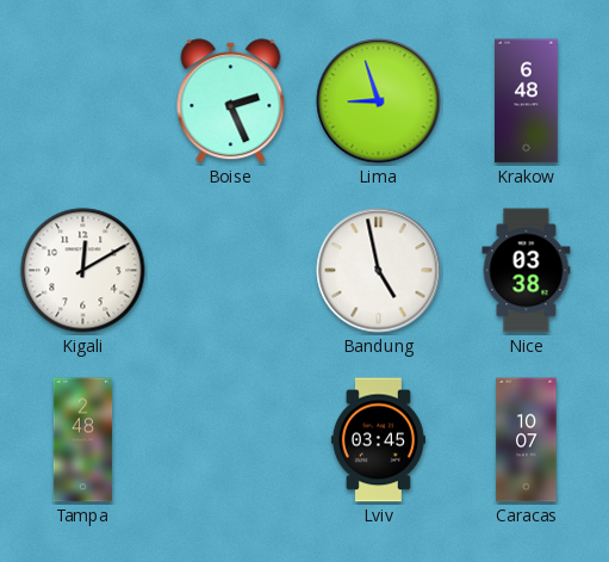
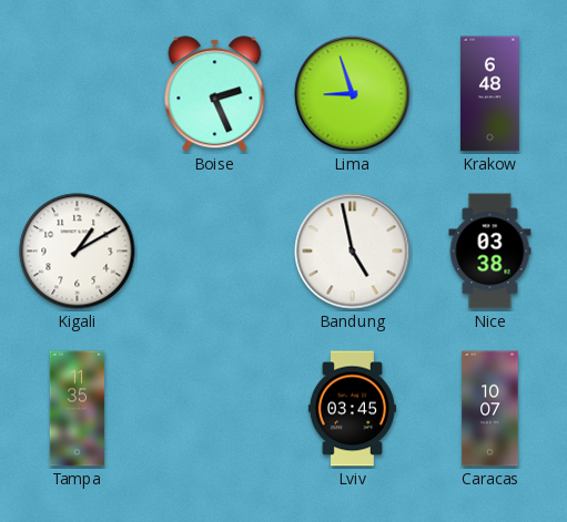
Kigali: 12:10 -> 1:10
Tampa: 2:48 -> 11:35
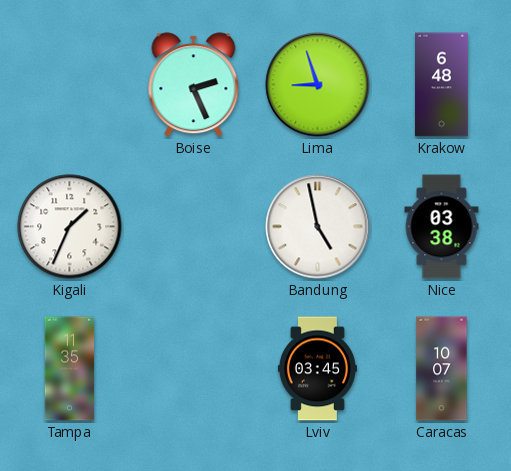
Kigali: 1:10 -> 1:34
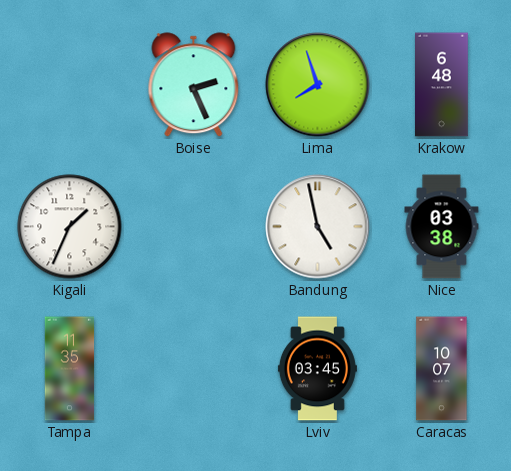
Lima: 8:57 -> 7:57
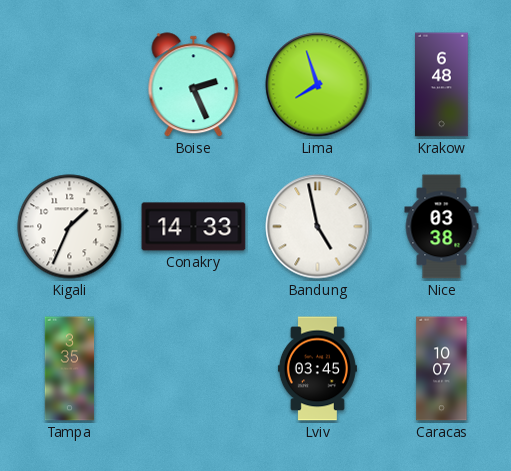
Conakry: none -> 14:33
Tampa: 11:35 -> 3:35
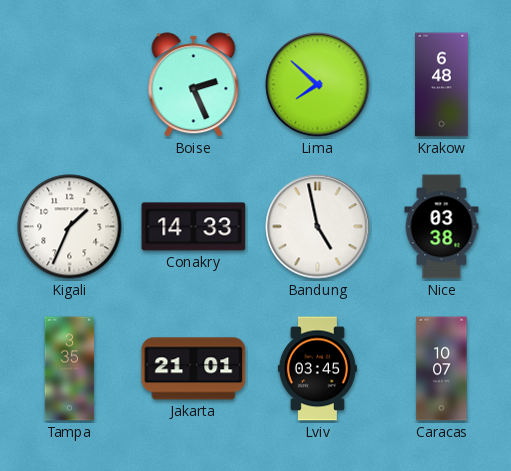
Lima: 7:57 -> 7:52
Jakarta: none -> 21:01
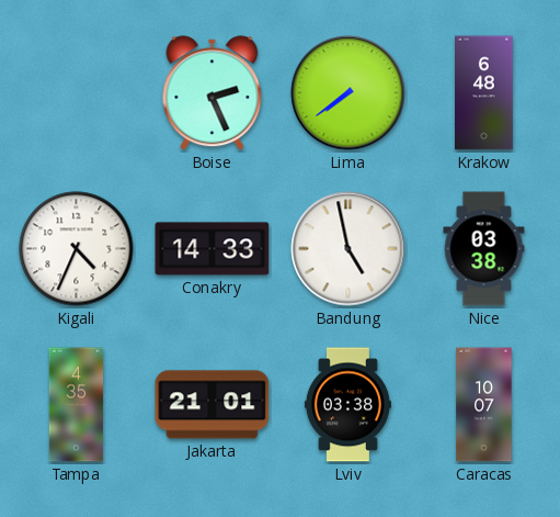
Lima: 7:52 -> 7:39
Kigali: 1:34 -> 4:34
Tampa: 3:35 -> 4:35
Lviv: 03:45 -> 03:38
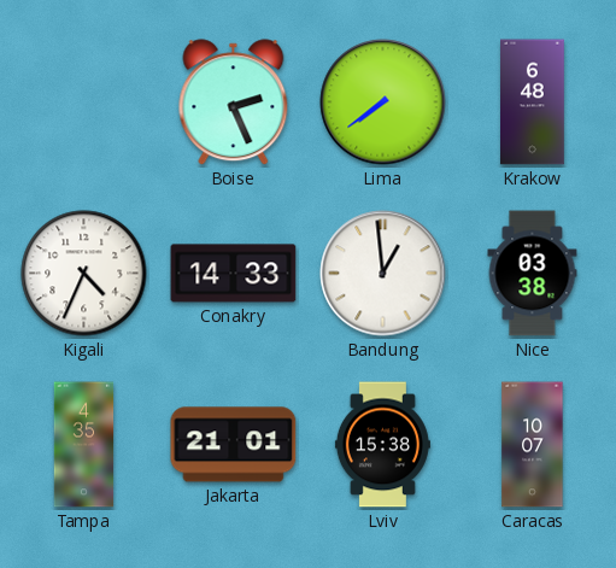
Bandung: 4:58 -> 12:59
Lviv: 03:38 -> 15:38
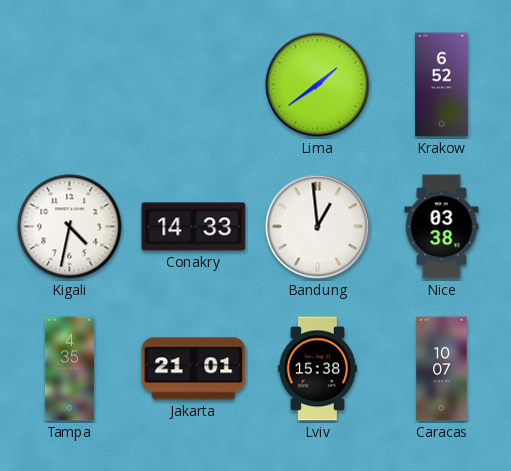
Boise: 2:26 -> none
Lima: 7:39 -> 1:39
Krakow: 6:48 -> 6:52
Kigali: 4:34 -> 4:32
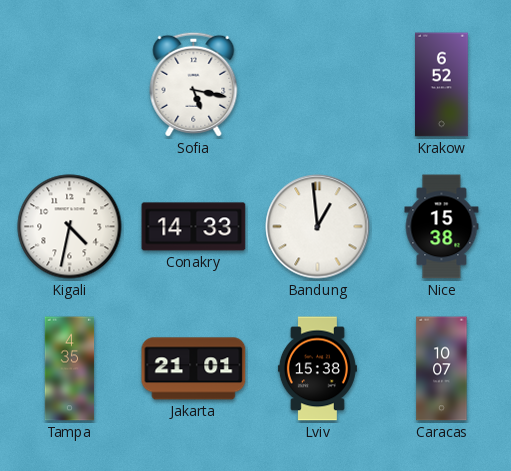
Sofia: none -> 5:17
Lima: 1:39 -> none
Nice: 03:38 -> 15:38
